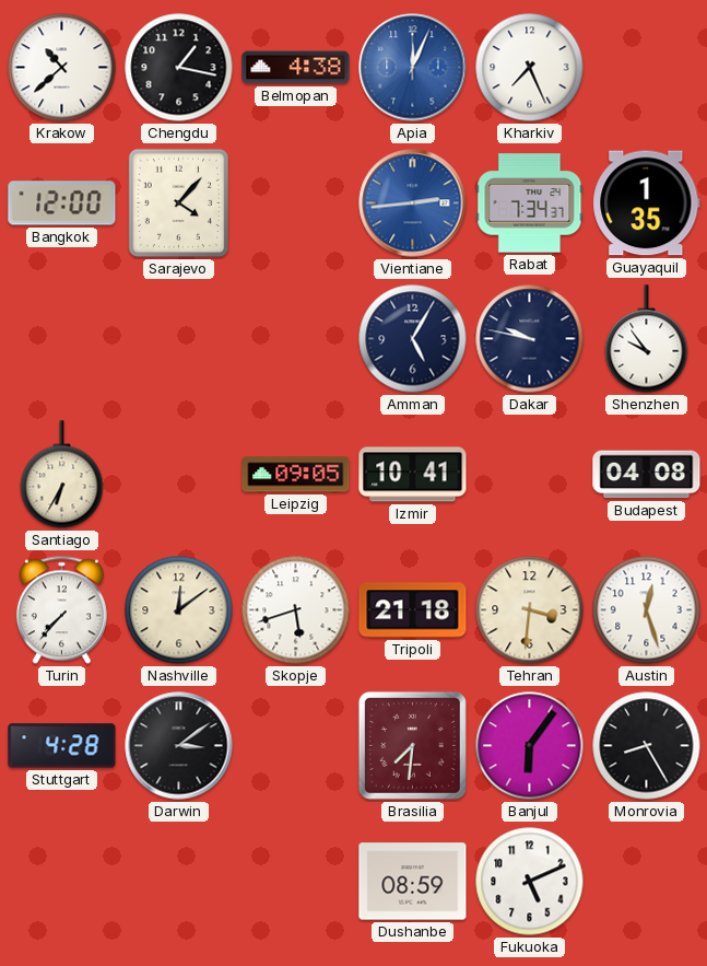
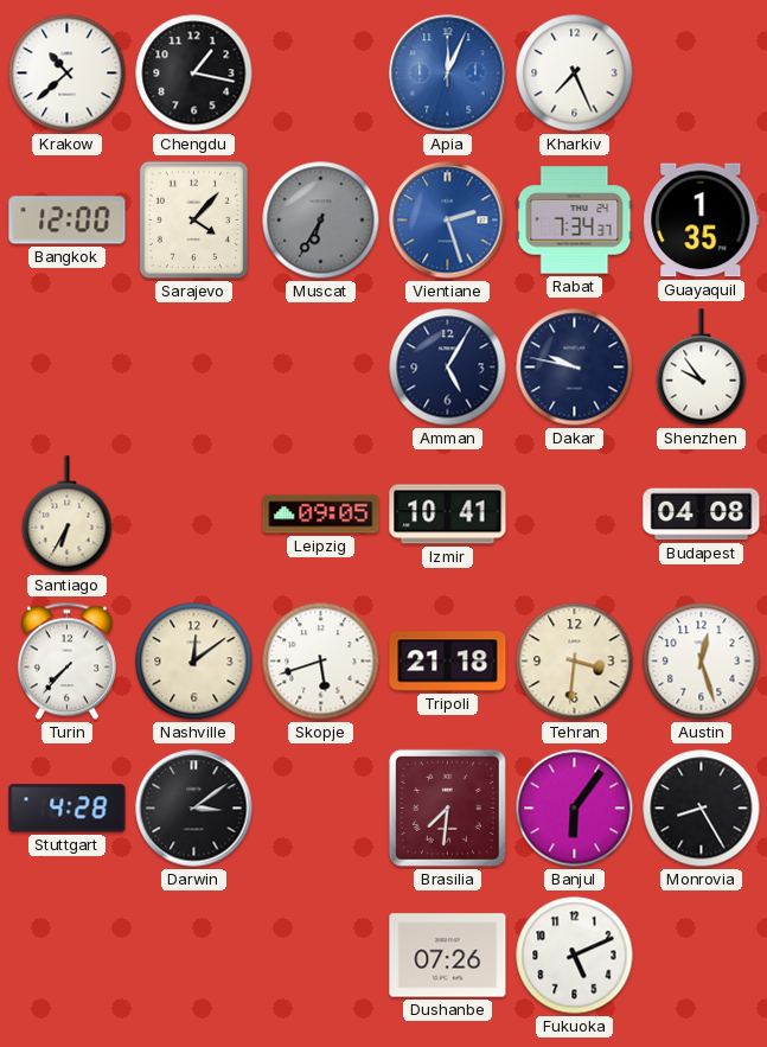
Belmopan: 4:38 -> none
Muscat: none -> 6:35
Vientiane: 2:44 -> 2:27
Dushanbe: 08:59 -> 07:26
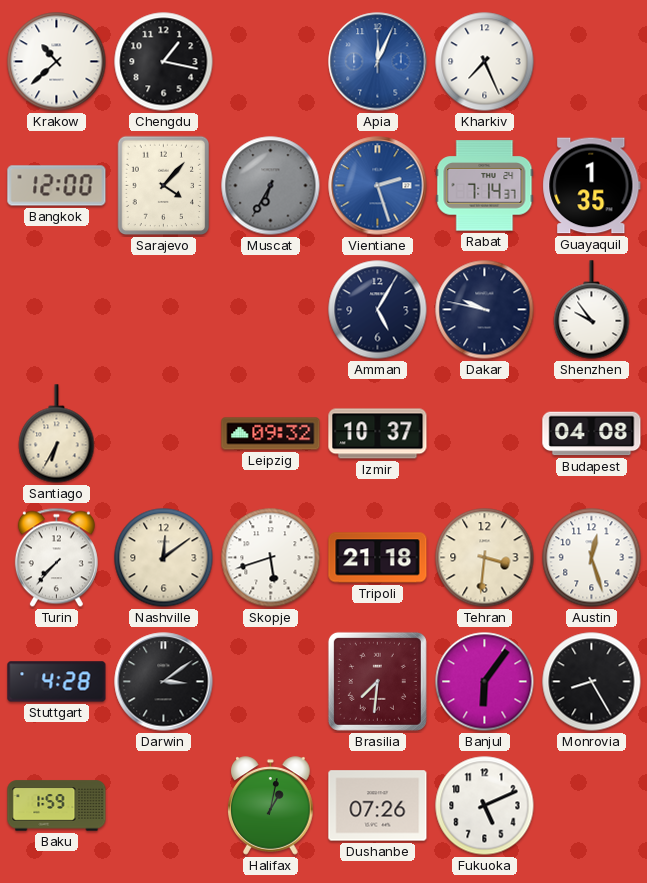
Rabat: 7:34 -> 7:14
Leipzig: 09:05 -> 09:32
Izmir: 10:41 -> 10:37
Baku: none -> 1:59
Halifax: none -> 1:02
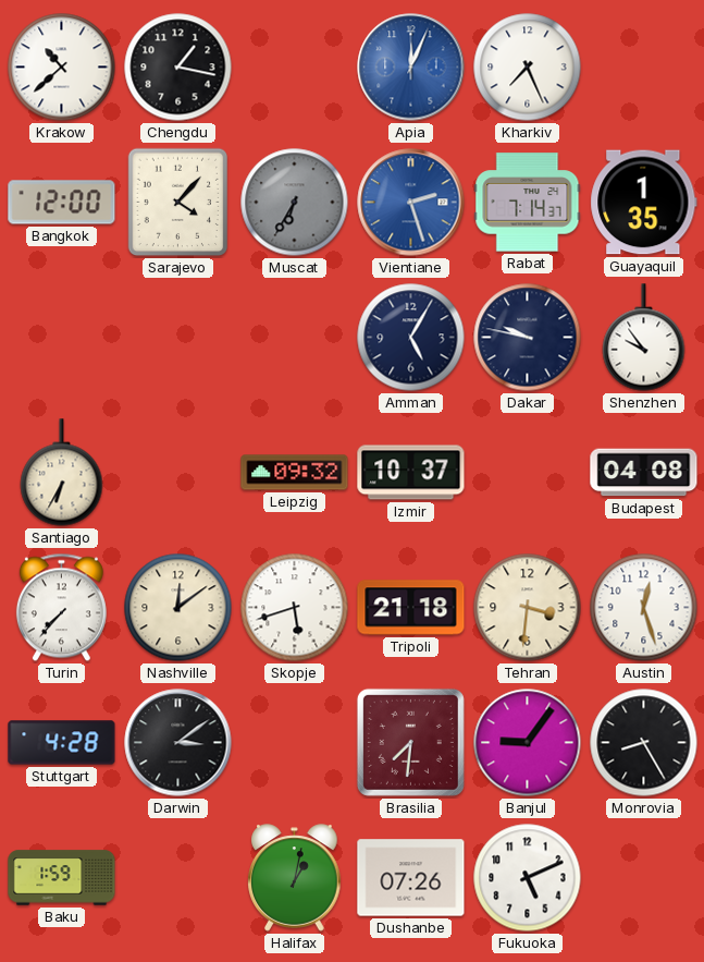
Banjul: 6:06 -> 9:06
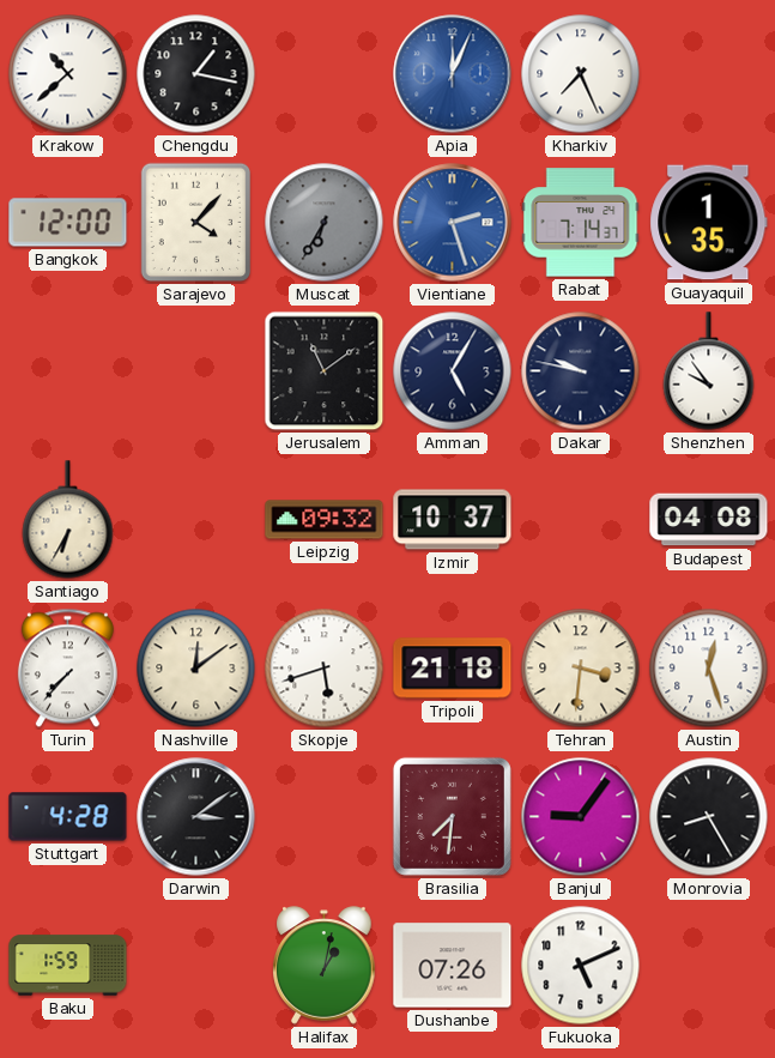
Jerusalem: none -> 11:09
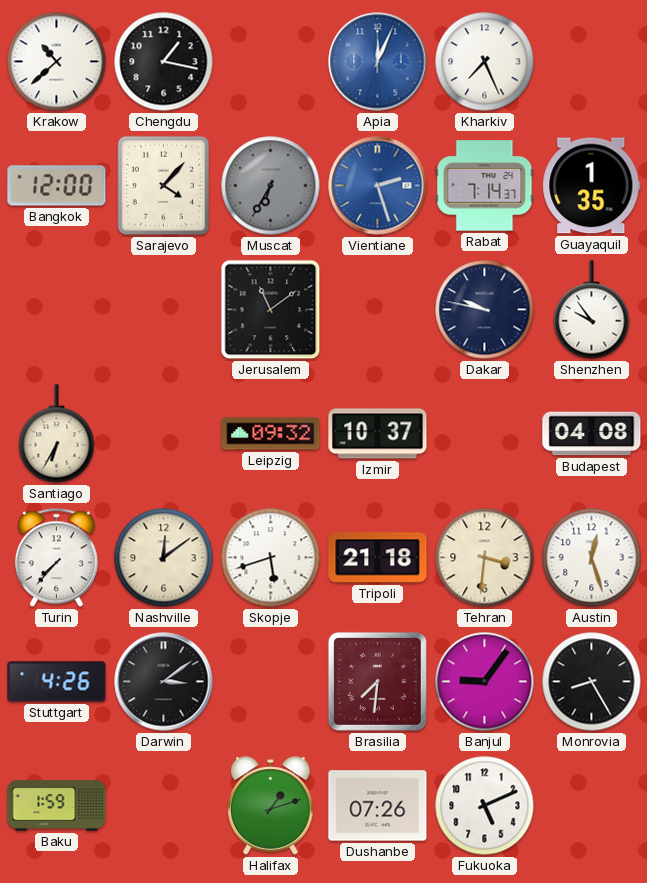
Amman: 5:05 -> none
Stuttgart: 4:28 -> 4:26
Halifax: 1:02 -> 1:12
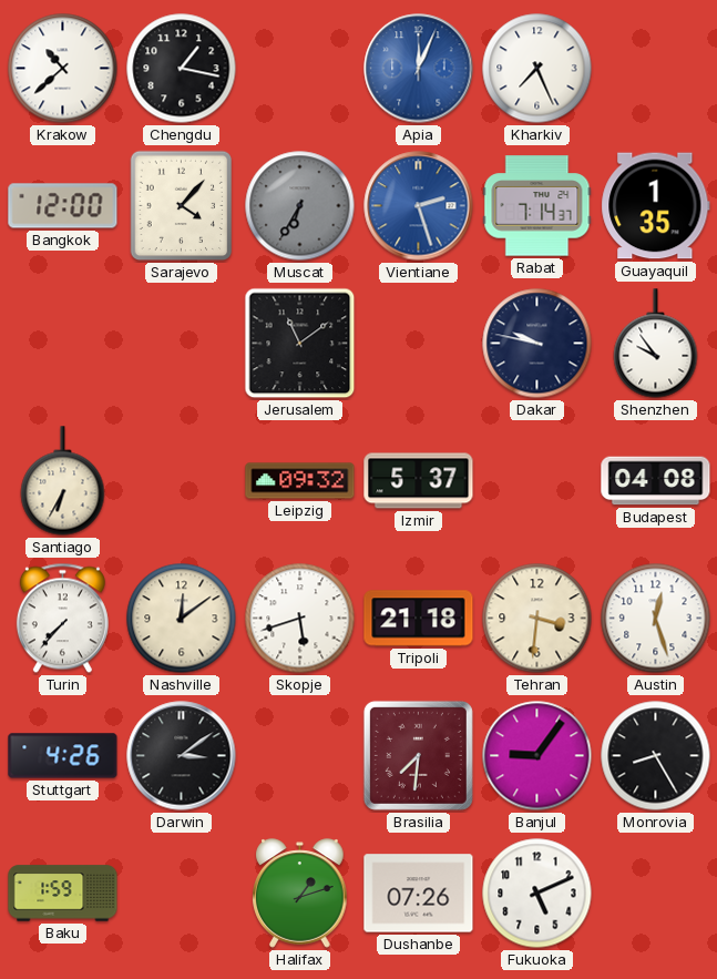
Izmir: 10:37 -> 5:37
